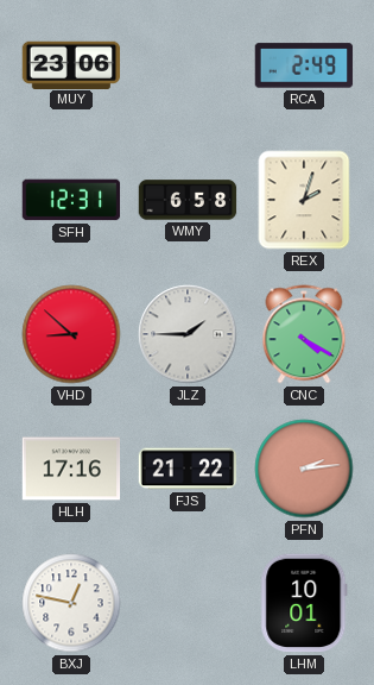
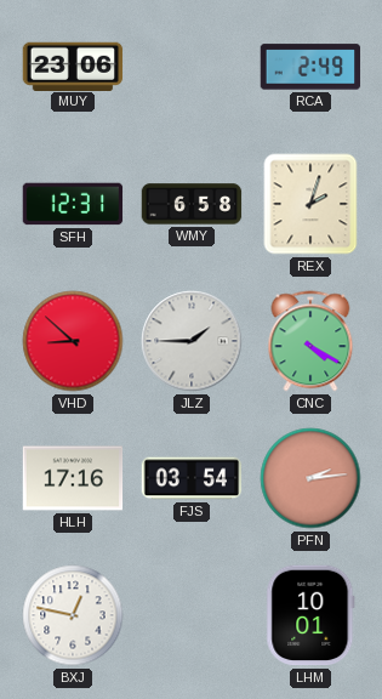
FJS: 21:22 -> 03:54
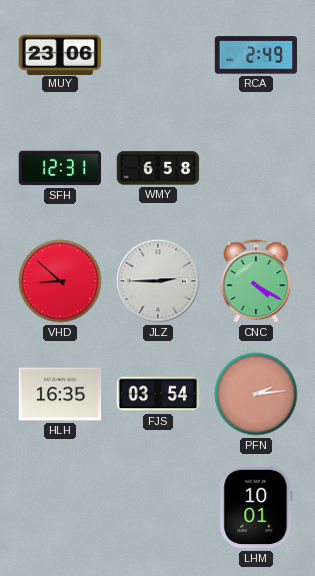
REX: 2:03 -> none
JLZ: 1:45 -> 2:45
HLH: 17:16 -> 16:35
BXJ: 12:47 -> none
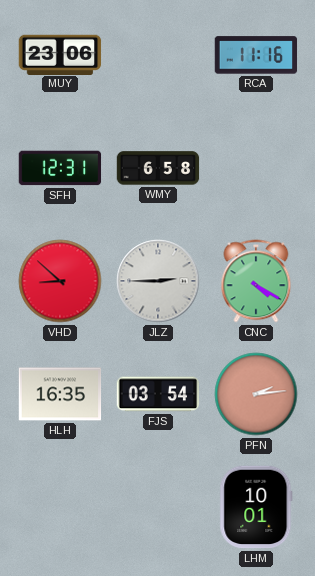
RCA: 2:49 -> 11:16
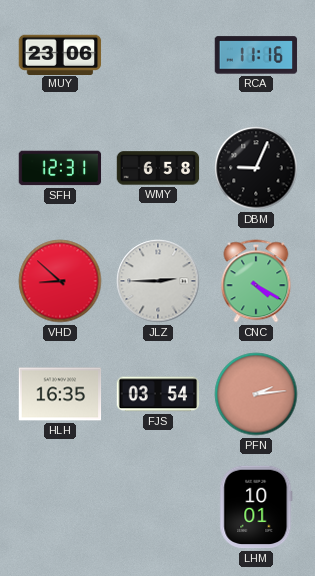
DBM: none -> 9:04
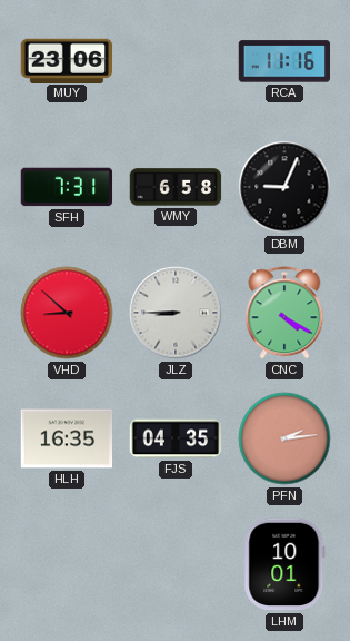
SFH: 12:31 -> 7:31
JLZ: 2:45 -> 8:45
FJS: 03:54 -> 04:35
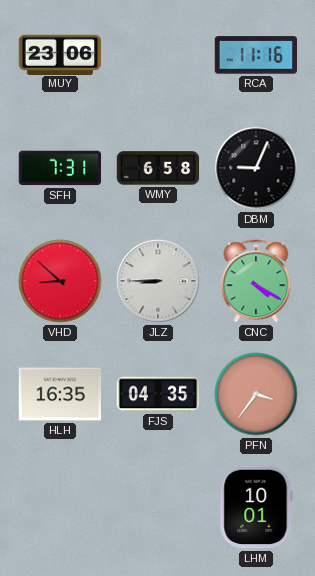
PFN: 2:14 -> 3:36
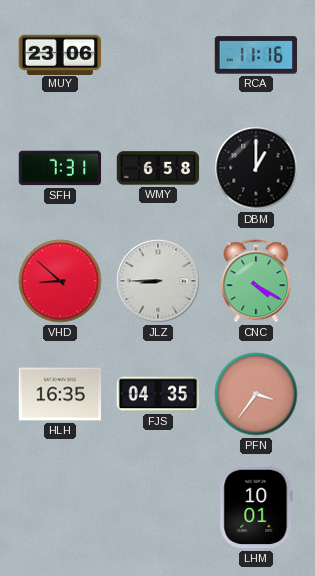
DBM: 9:04 -> 1:00
